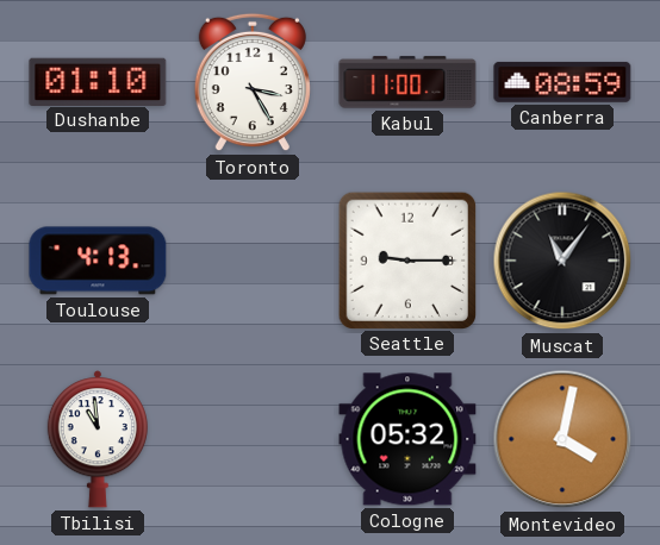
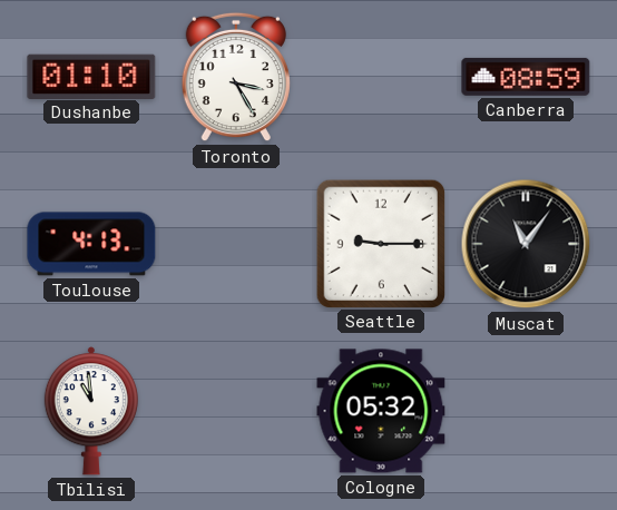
Kabul: 11:00 -> none
Montevideo: 4:02 -> none
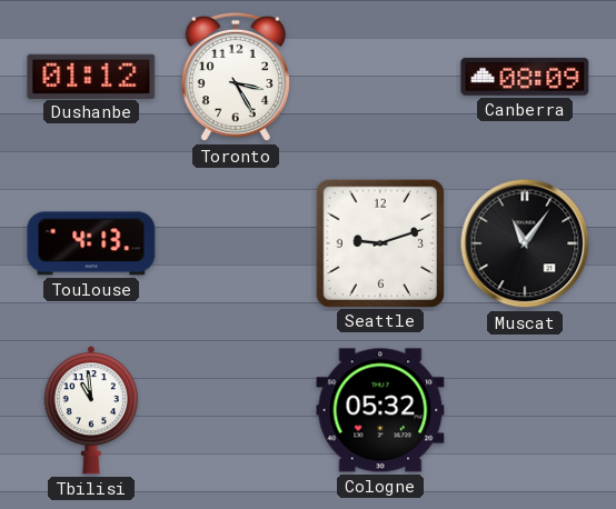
Dushanbe: 01:10 -> 01:12
Canberra: 08:59 -> 08:09
Seattle: 9:15 -> 9:12
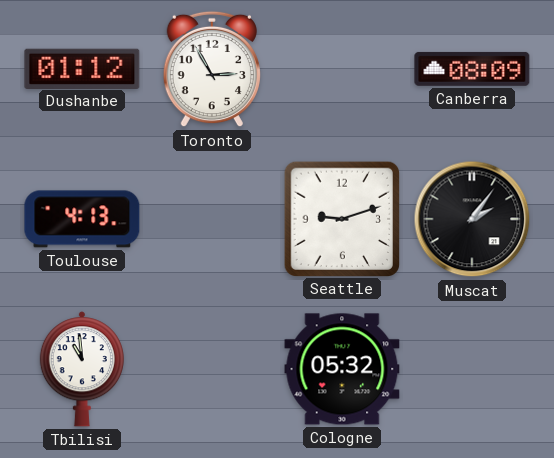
Toronto: 3:25 -> 2:55
Muscat: 11:06 -> 2:06
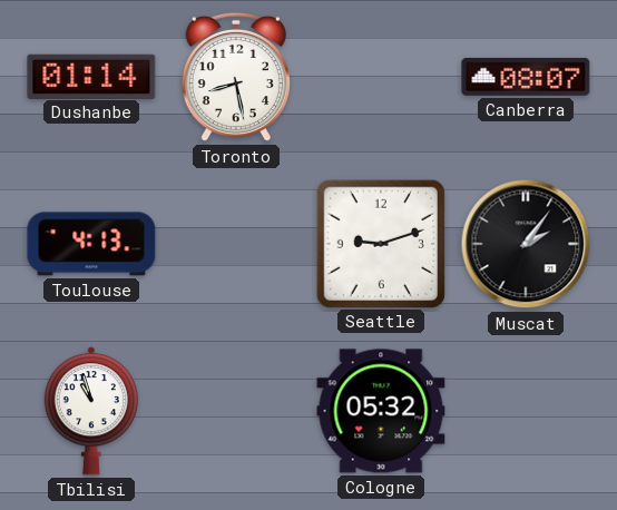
Dushanbe: 01:12 -> 01:14
Toronto: 2:55 -> 8:28
Canberra: 08:09 -> 08:07
Tbilisi: 10:59 -> 10:57
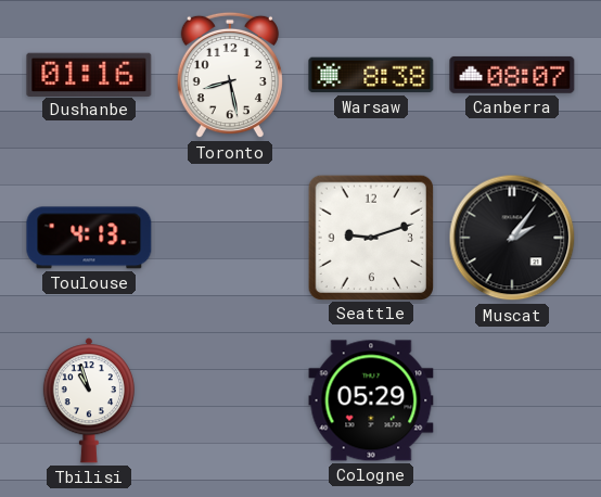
Dushanbe: 01:14 -> 01:16
Warsaw: none -> 8:38
Cologne: 05:32 -> 05:29
